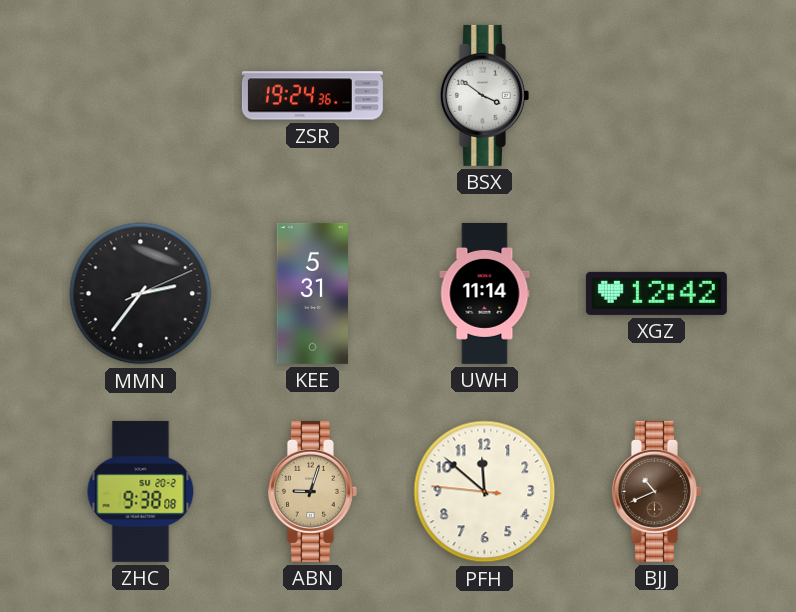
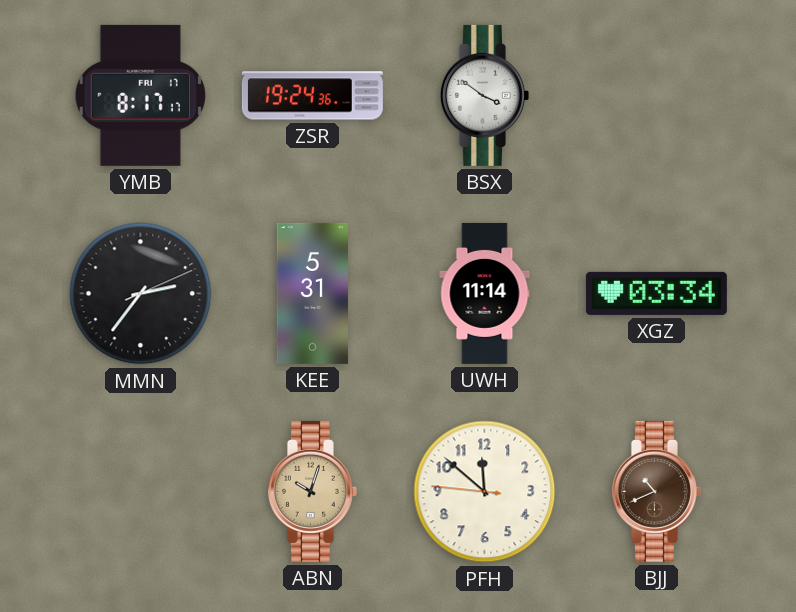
YMB: none -> 8:17
XGZ: 12:42 -> 03:34
ZHC: 9:38 -> none
ABN: 9:03 -> 10:03
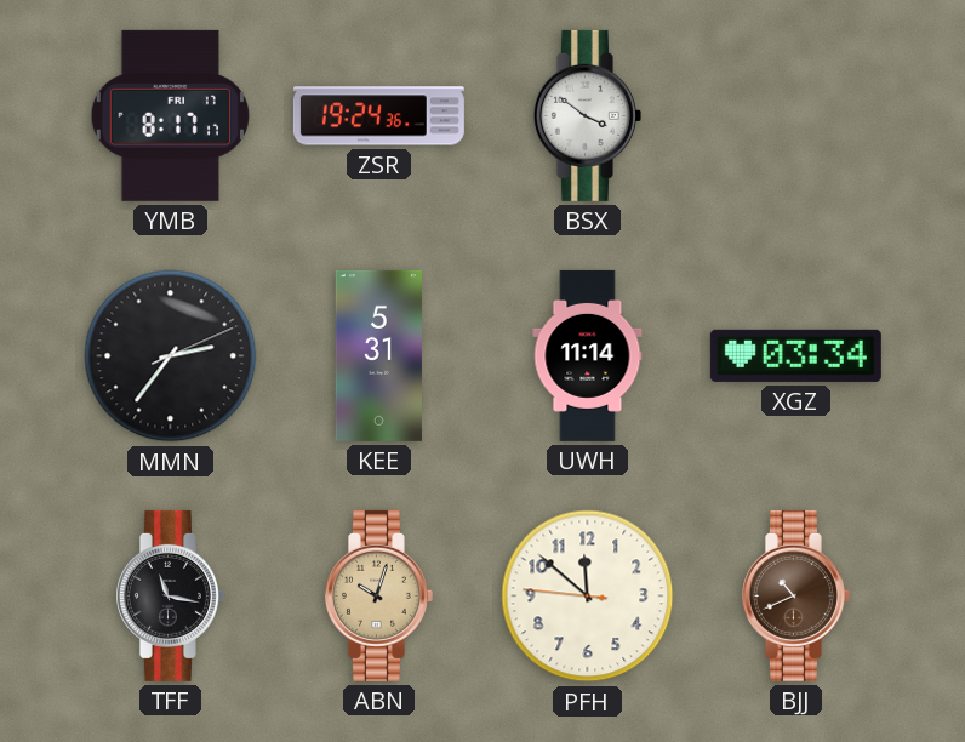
TFF: none -> 11:17
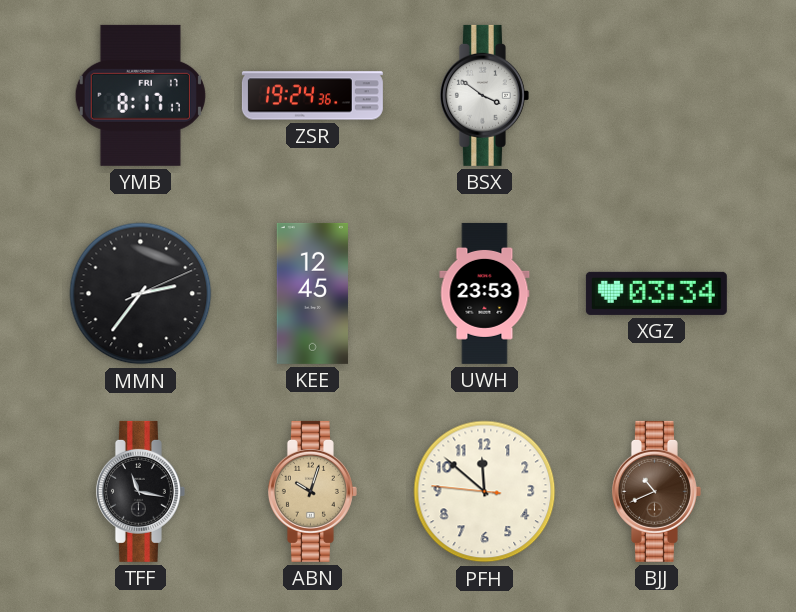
KEE: 5:31 -> 12:45
UWH: 11:14 -> 23:53
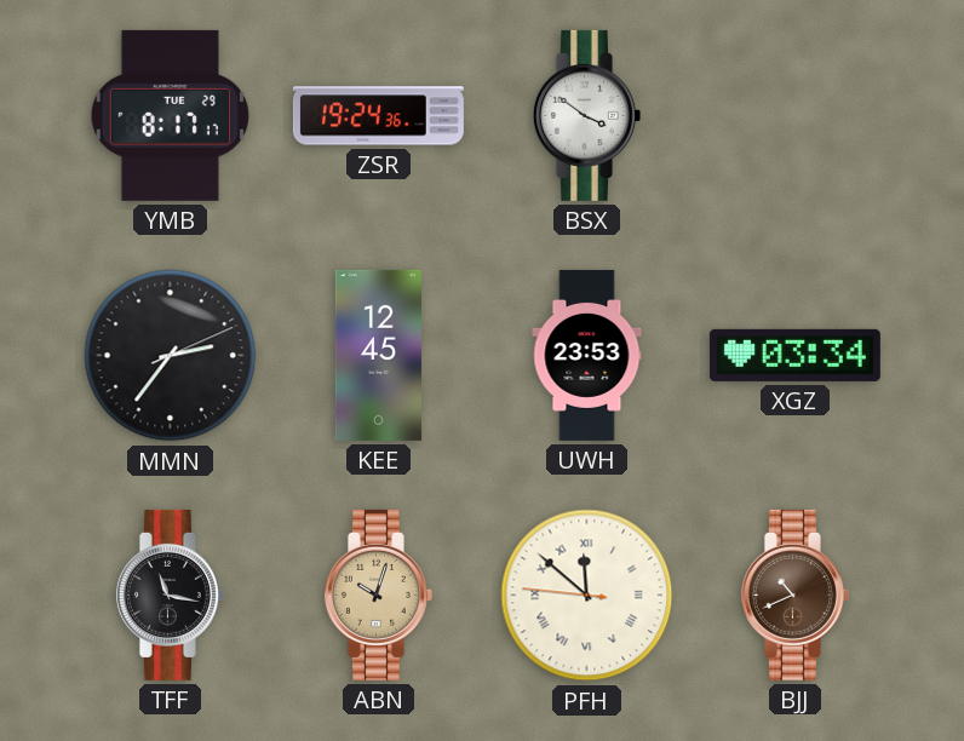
YMB date: FRI 17 -> TUE 29
PFH numerals: Arabic -> Roman
